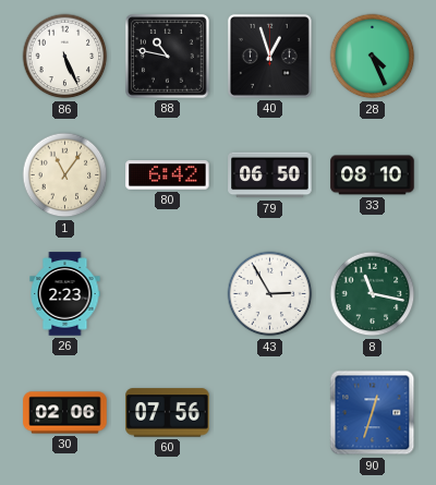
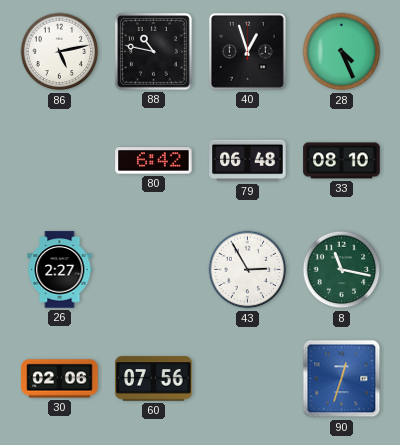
86: 5:26 -> 5:13
1: 11:06 -> none
79: 06:50 -> 06:48
26: 2:23 -> 2:27
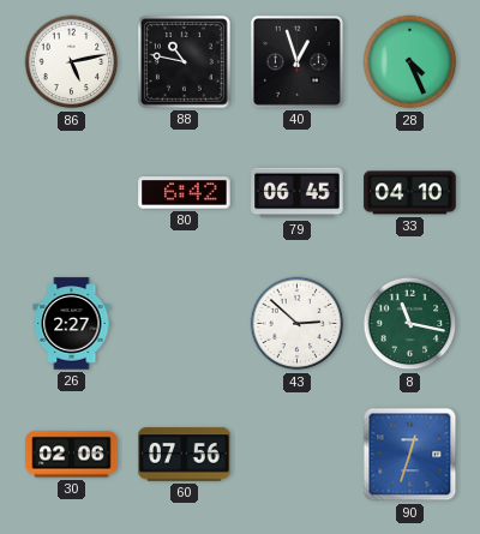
79: 06:48 -> 06:45
33: 08:10 -> 04:10
43: 2:55 -> 2:52
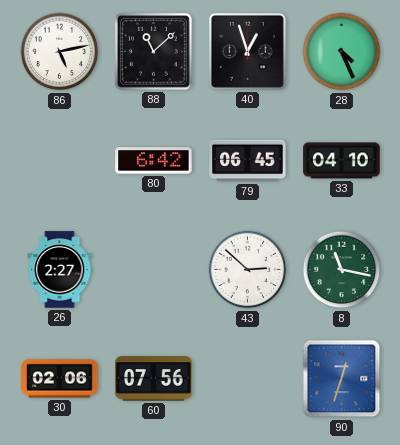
88: 10:47 -> 11:08
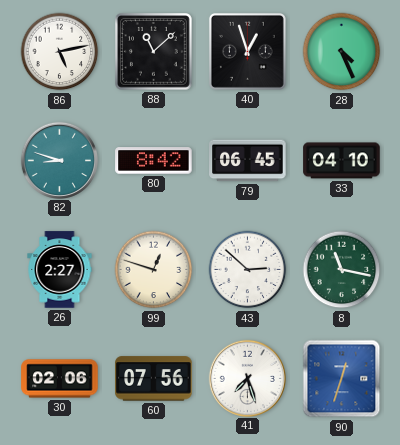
82: none -> 8:48
80: 6:42 -> 8:42
99: none -> 12:48
41: none -> 7:27
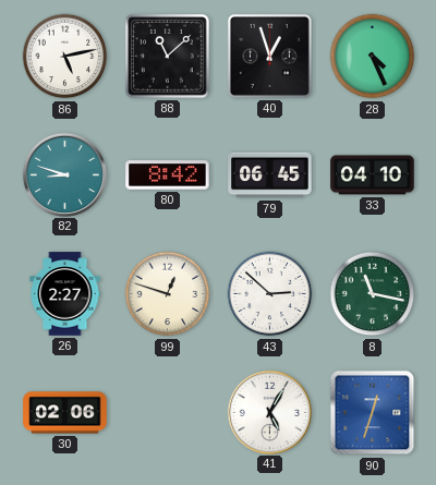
60: 07:56 -> none
41: 7:27 -> 5:05
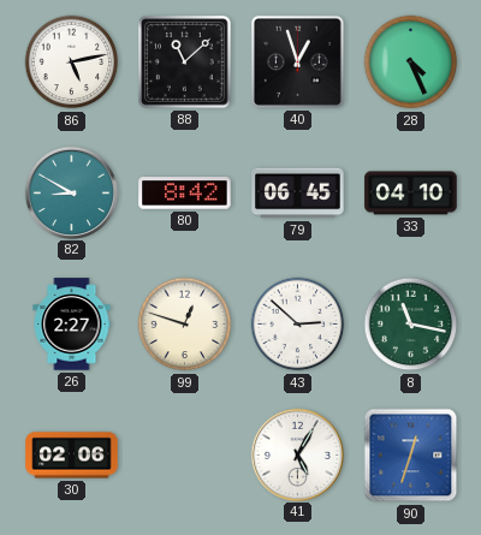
82: 8:48 -> 8:50
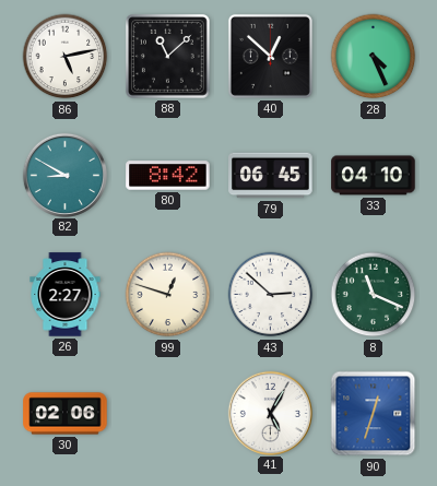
40: 12:57 -> 12:52
8: 11:17 -> 11:19
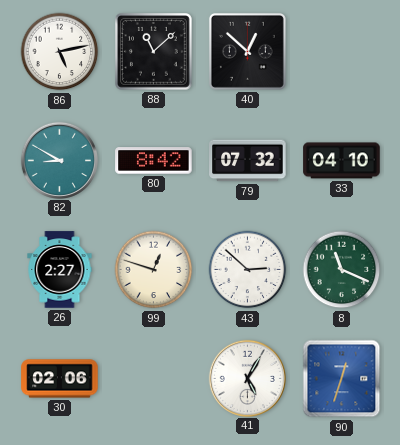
28: 4:26 -> none
79: 06:45 -> 07:32
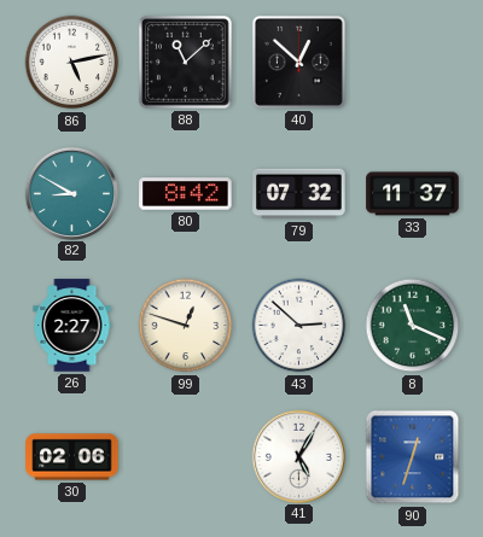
33: 04:10 -> 11:37
